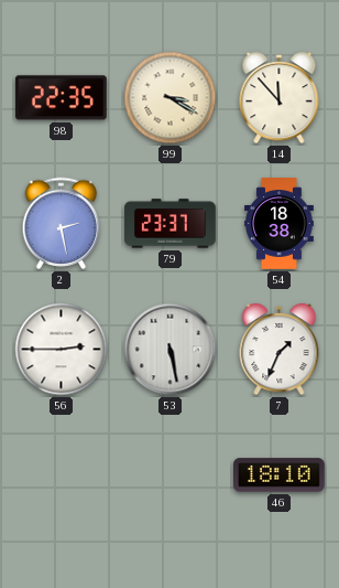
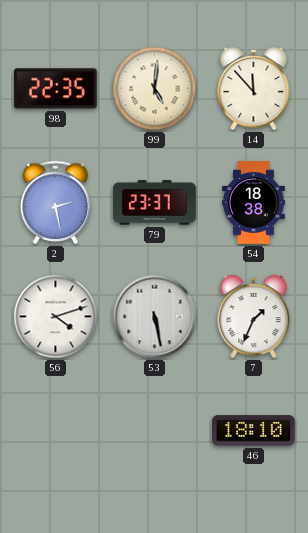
99: 3:20 -> 5:01
56: 2:45 -> 4:12
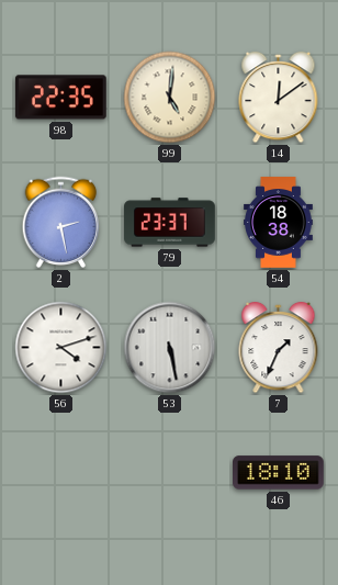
14: 11:53 -> 12:09
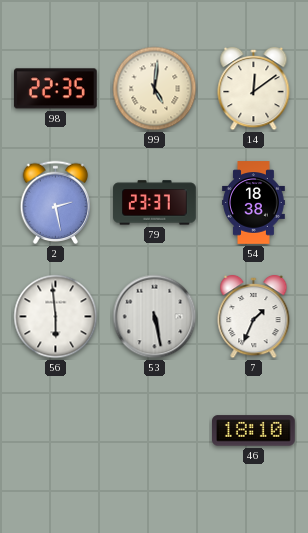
56: 4:12 -> 5:59
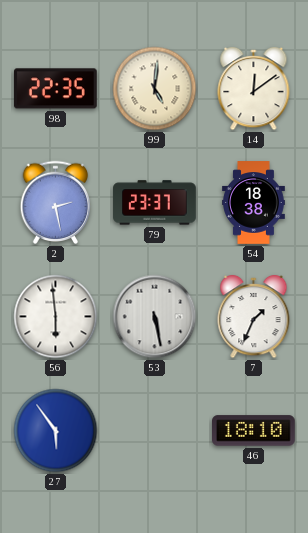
27: none -> 5:54
